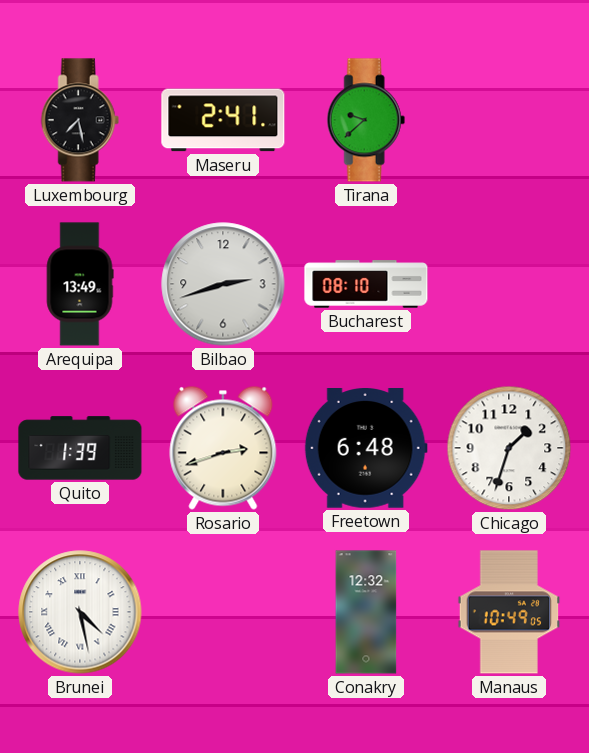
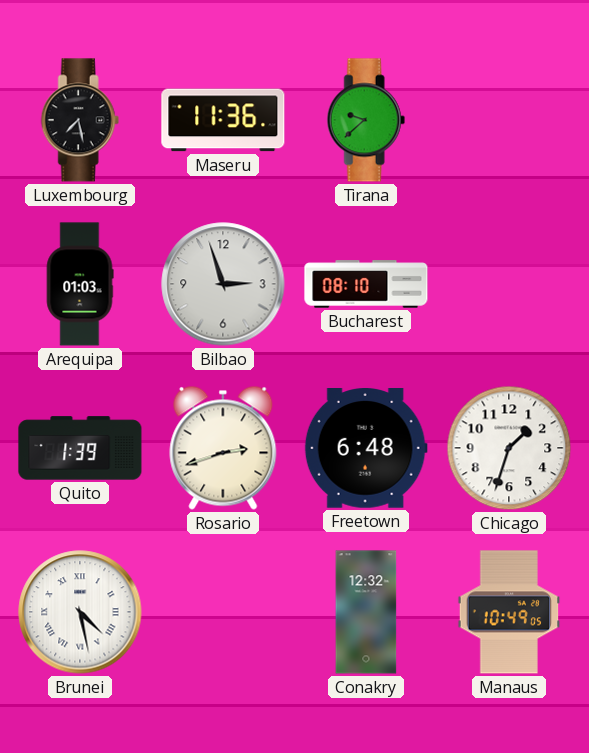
Maseru: 2:41 -> 11:36
Arequipa: 13:49 -> 01:03
Bilbao: 2:42 -> 2:57
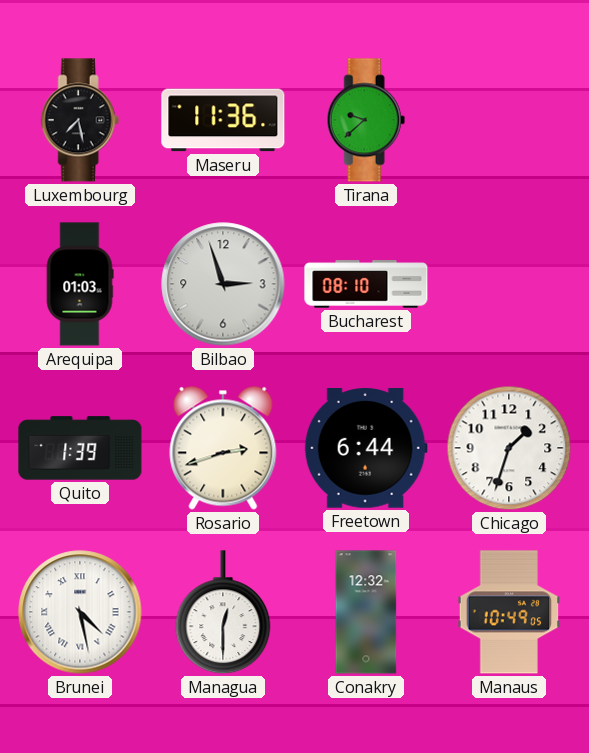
Freetown: 6:48 -> 6:44
Managua: none -> 12:30
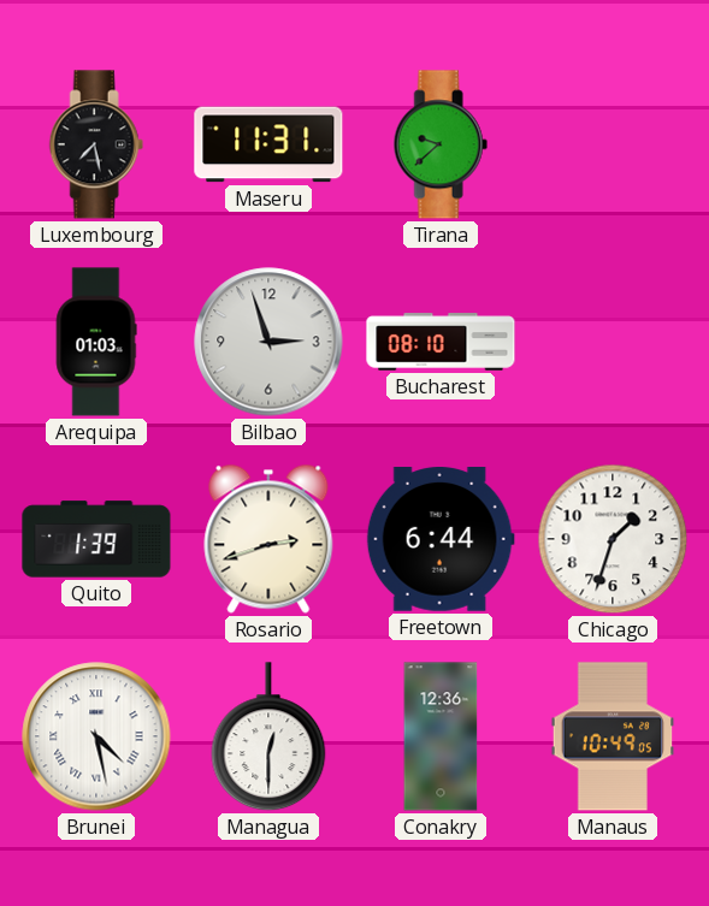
Maseru: 11:36 -> 11:31
Conakry: 12:32 -> 12:36
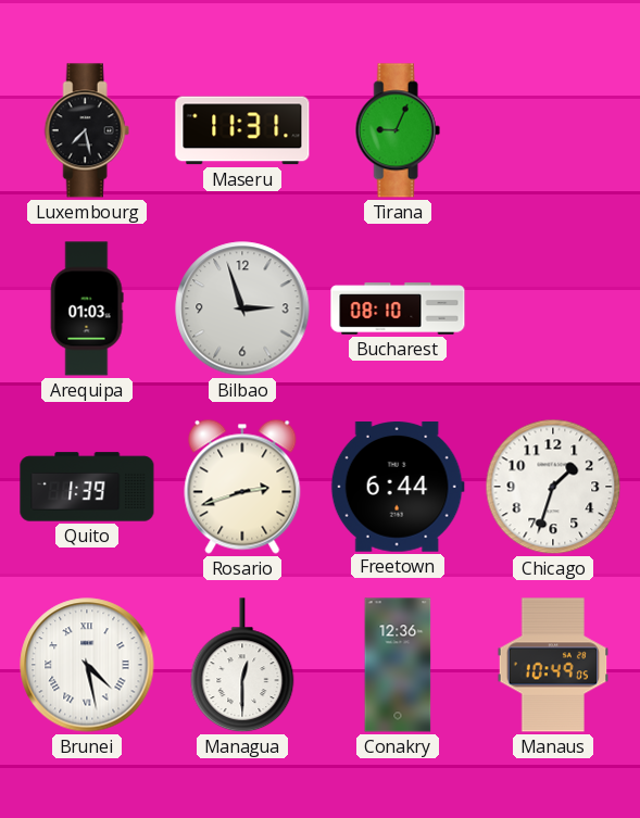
Tirana: 9:38 -> 9:04
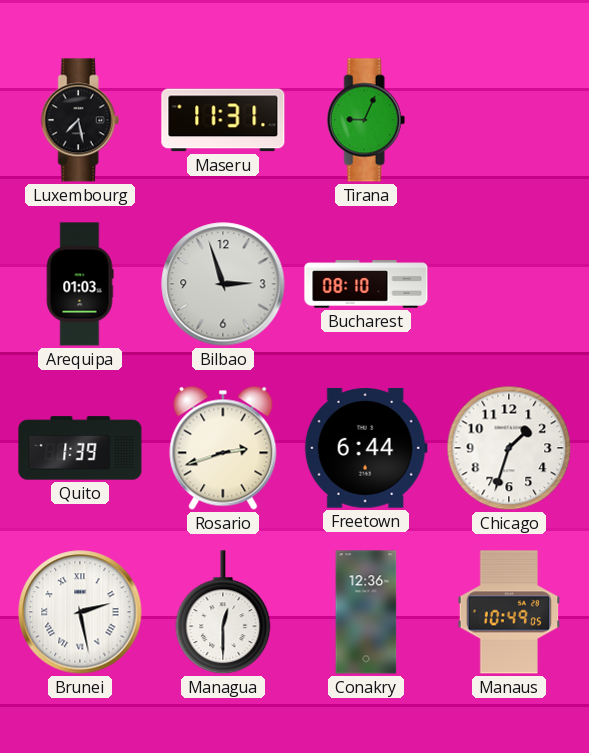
Brunei: 4:28 -> 2:28
